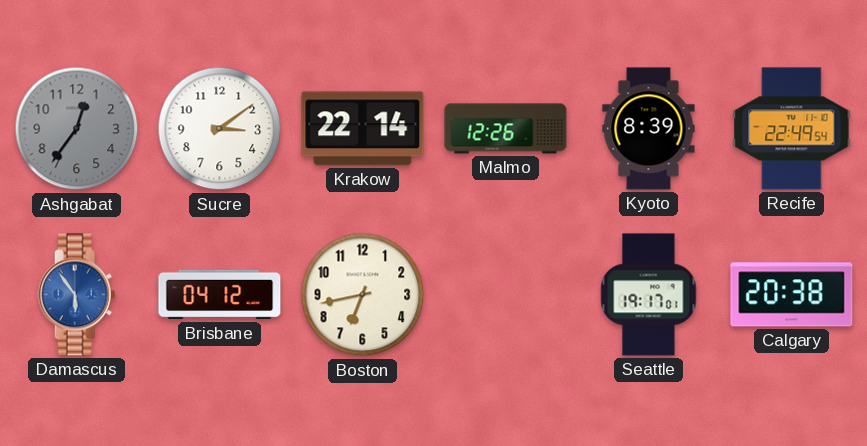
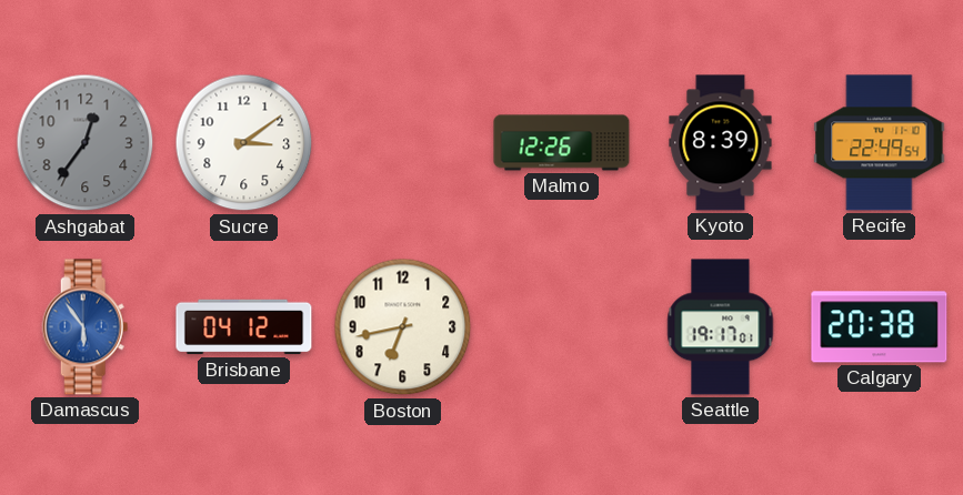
Krakow: 22:14 -> none
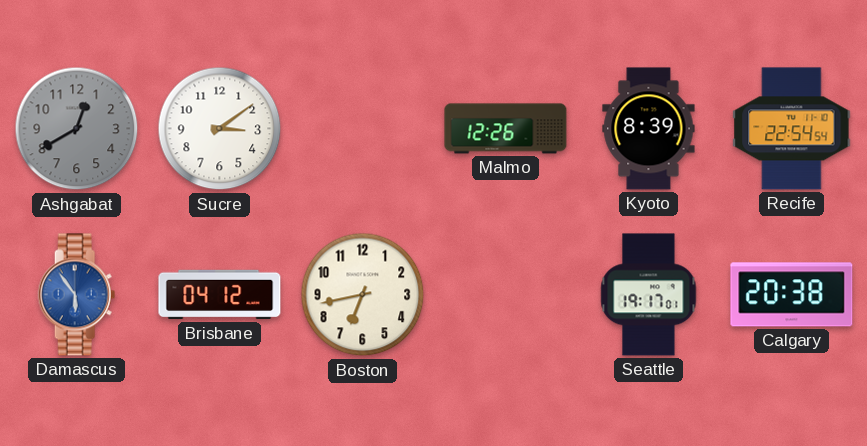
Ashgabat: 12:36 -> 12:40
Recife: 22:49 -> 22:54
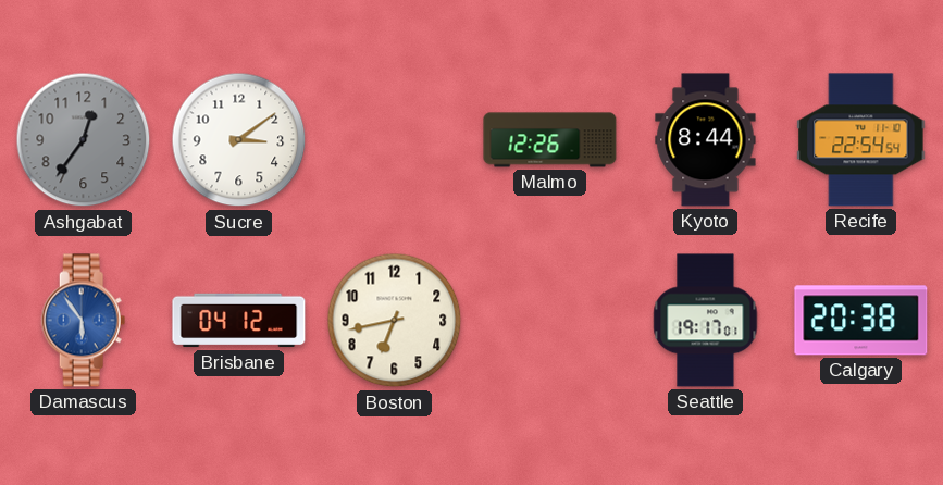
Ashgabat: 12:40 -> 12:36
Kyoto: 8:39 -> 8:44
